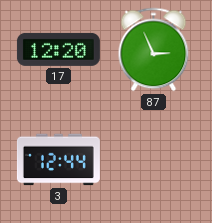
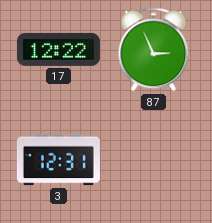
17: 12:20 -> 12:22
3: 12:44 -> 12:31
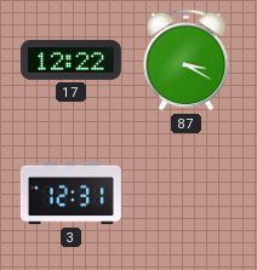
87: 2:56 -> 3:20
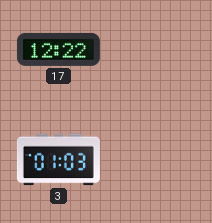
87: 3:20 -> none
3: 12:31 -> 01:03
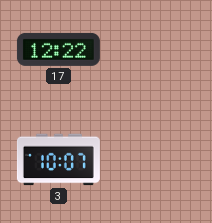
3: 01:03 -> 10:07
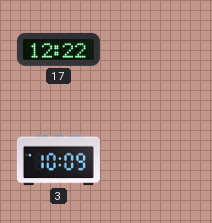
3: 10:07 -> 10:09
